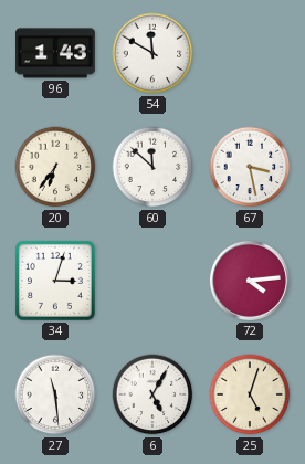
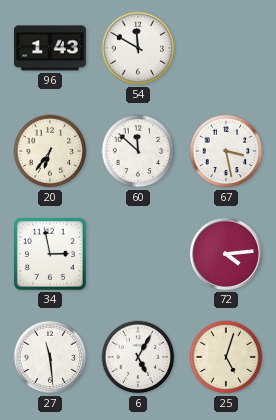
34: 3:03 -> 2:58
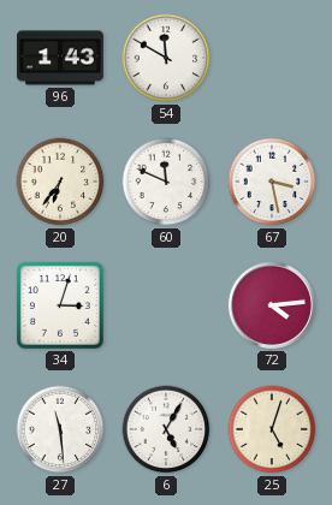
60: 11:52 -> 11:49
34: 2:58 -> 3:03
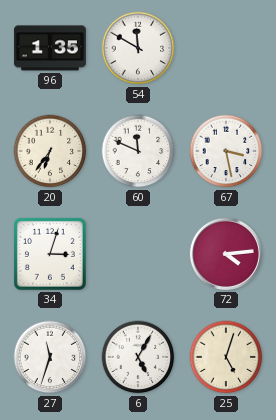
96: 1:43 -> 1:35
27: 11:29 -> 11:33
